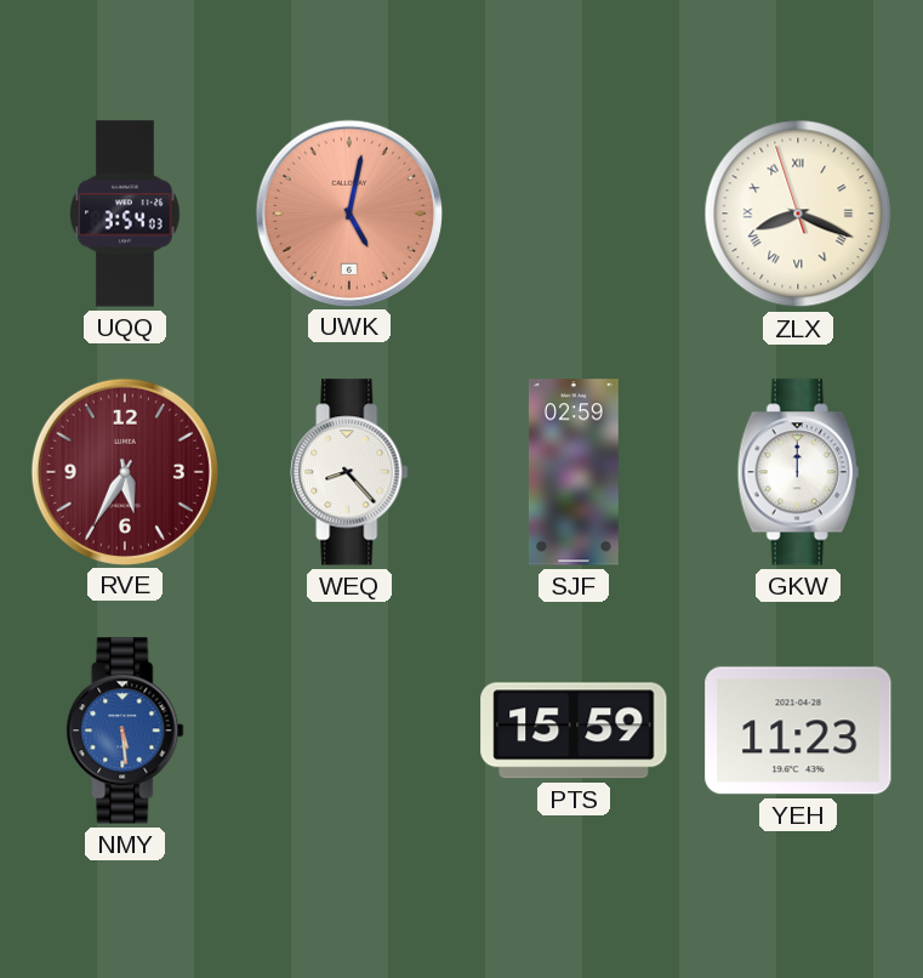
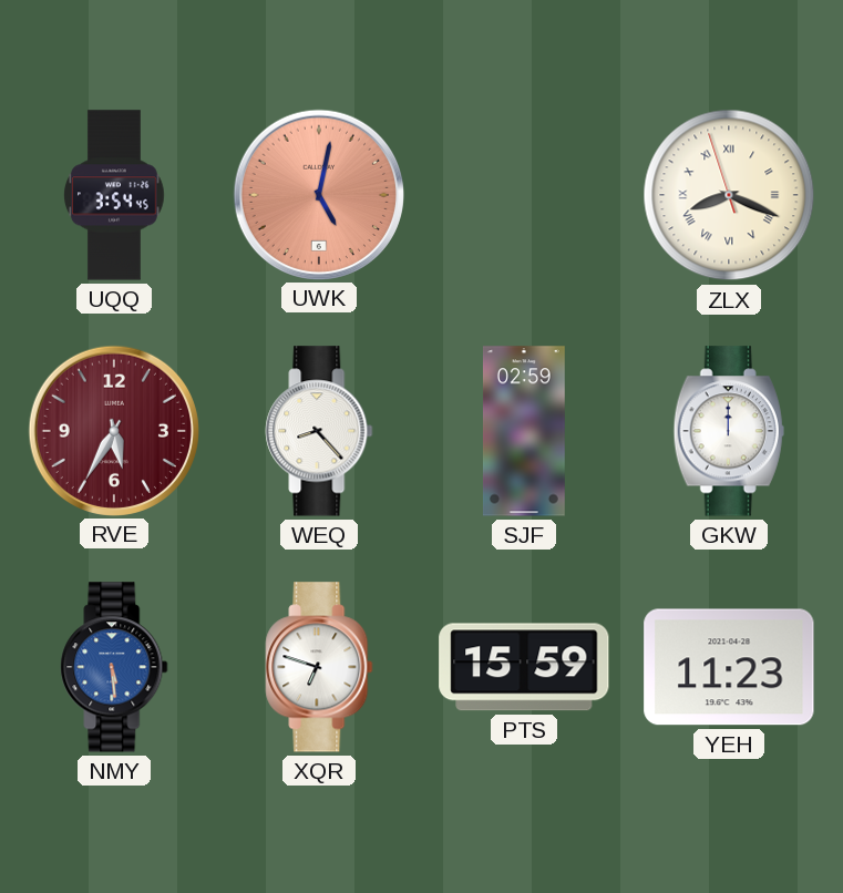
UQQ: 3:54:03 -> 3:54:45
XQR: none -> 6:48
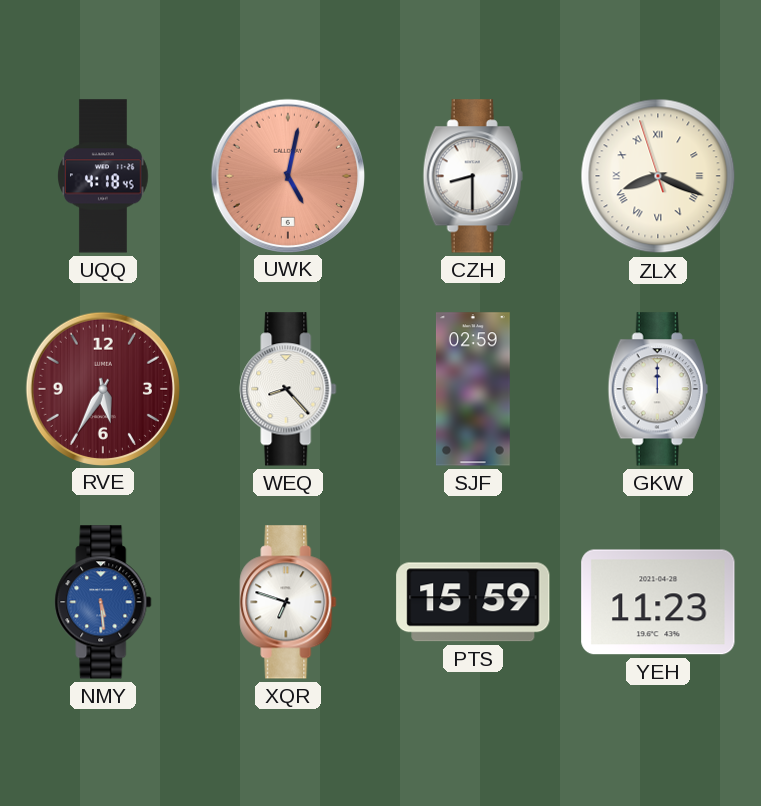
UQQ: 3:54 -> 4:18
CZH: none -> 8:30
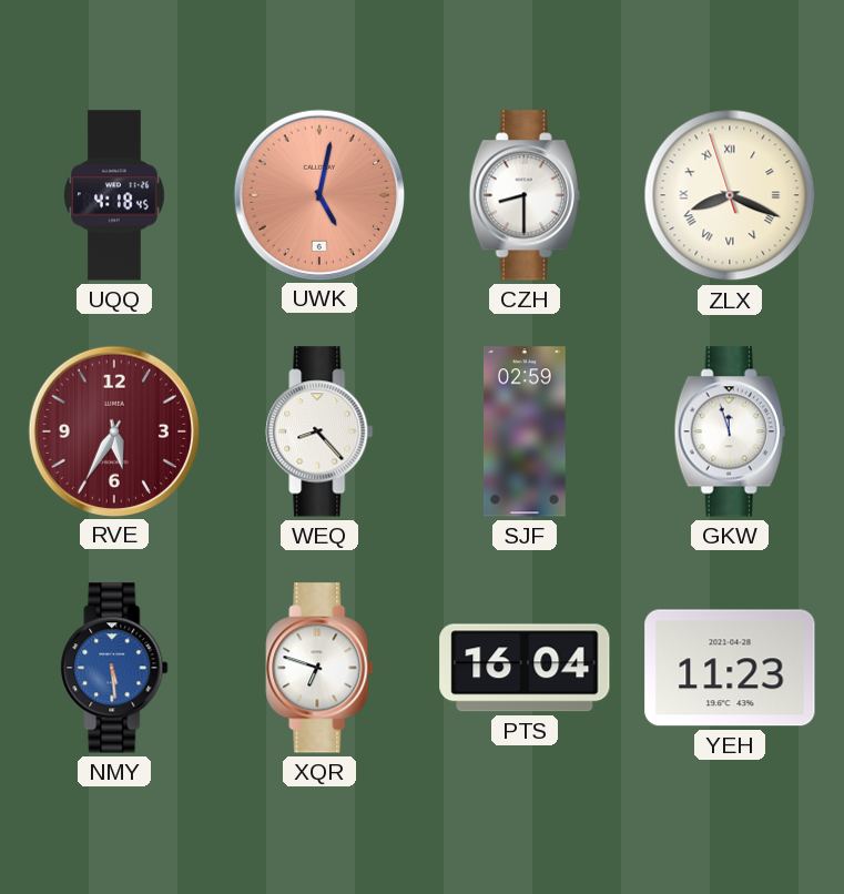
GKW: 12:00 -> 11:57
PTS: 15:59 -> 16:04
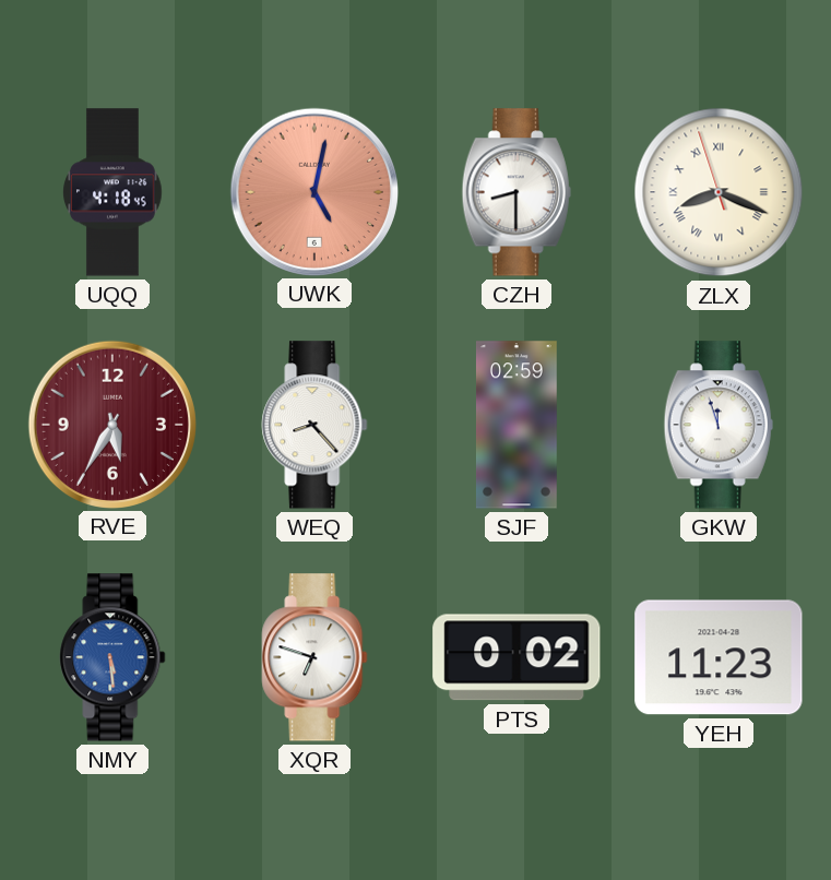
PTS: 16:04 -> 0:02
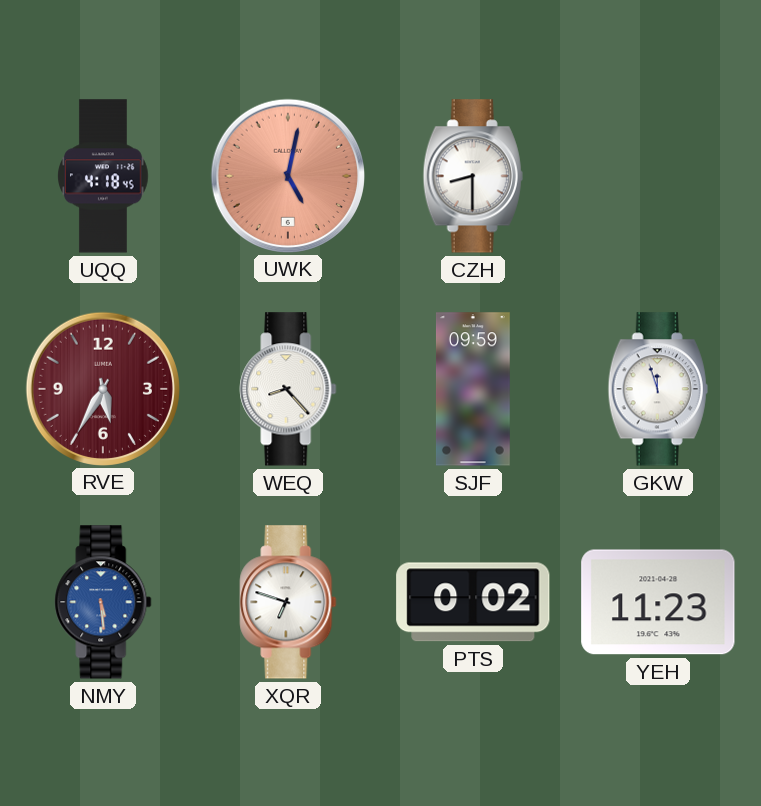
ZLX: 8:18 -> none
SJF: 02:59 -> 09:59
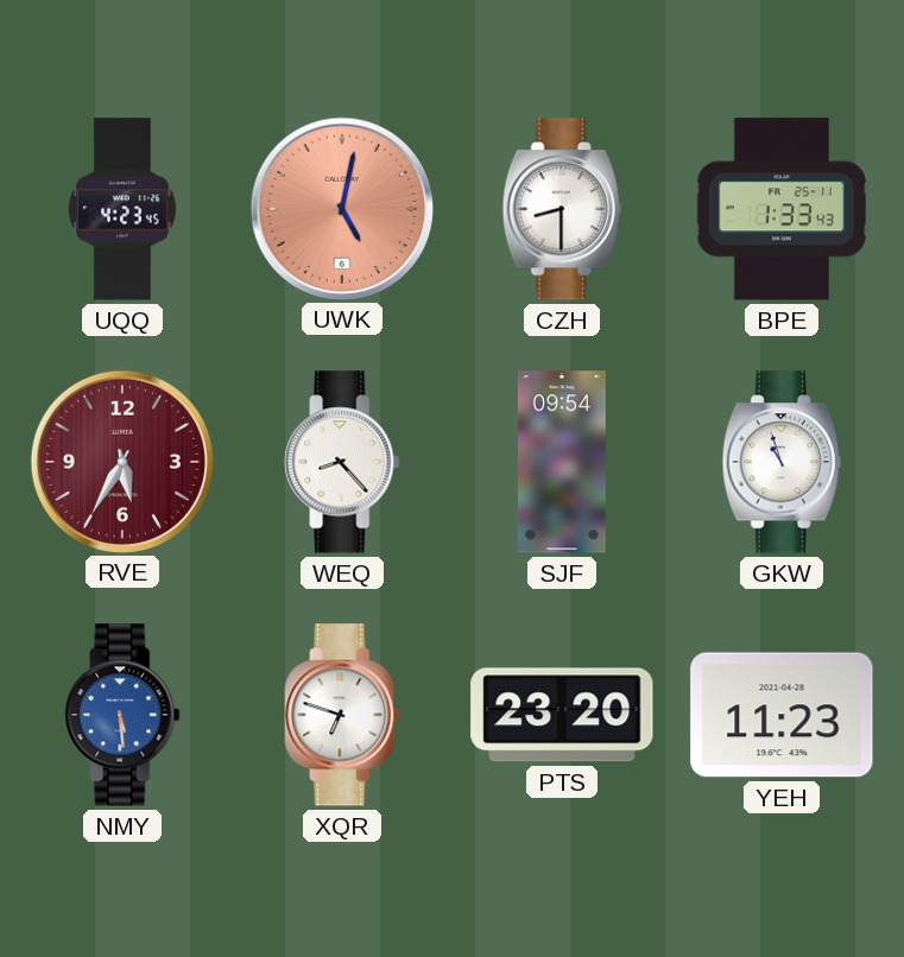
UQQ: 4:18 -> 4:23
BPE: none -> 1:33
SJF: 09:59 -> 09:54
GKW: 11:57 -> 10:57
PTS: 0:02 -> 23:20
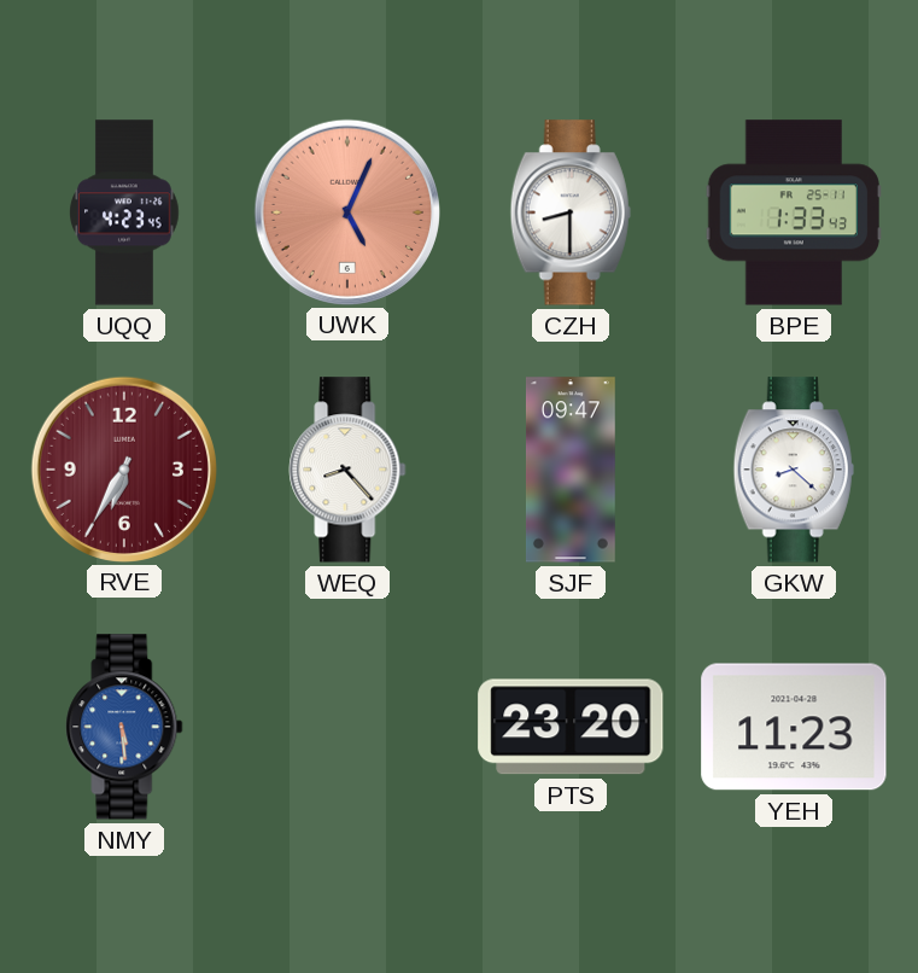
UWK: 5:02 -> 5:04
RVE: 5:35 -> 6:35
SJF: 09:54 -> 09:47
GKW: 10:57 -> 8:22
XQR: 6:48 -> none
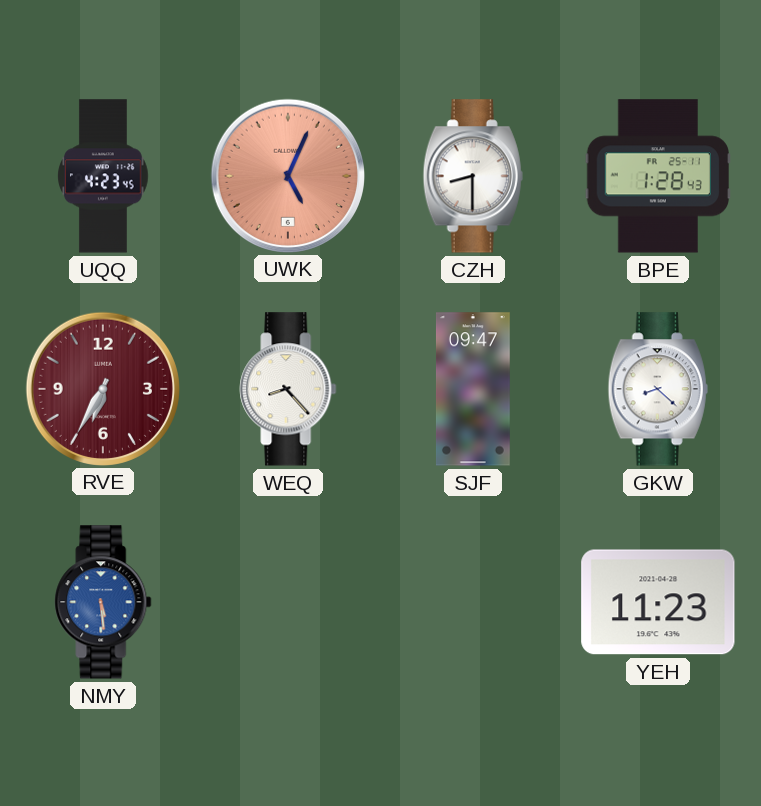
BPE: 1:33 -> 1:28
PTS: 23:20 -> none
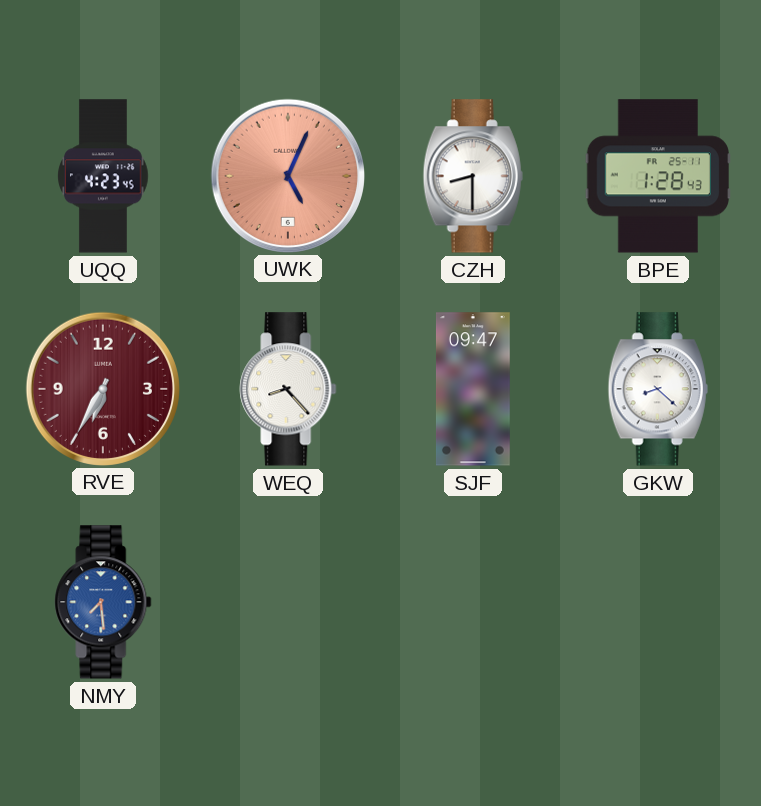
NMY: 5:29 -> 7:29
YEH: 11:23 -> none
